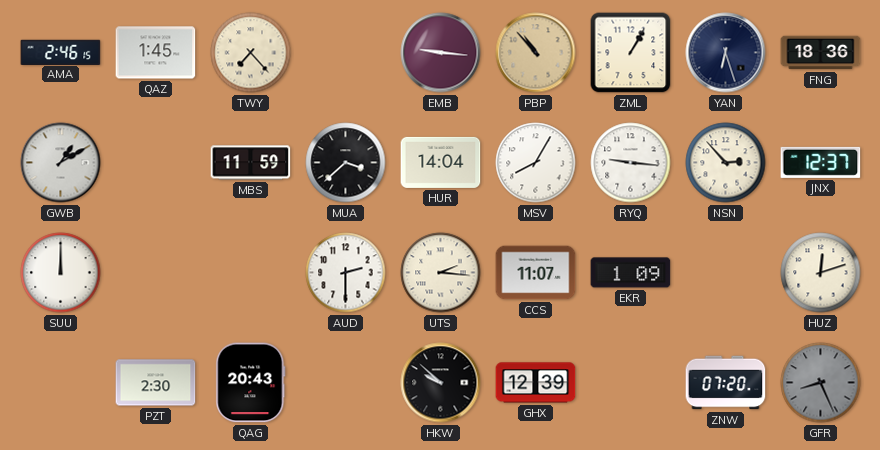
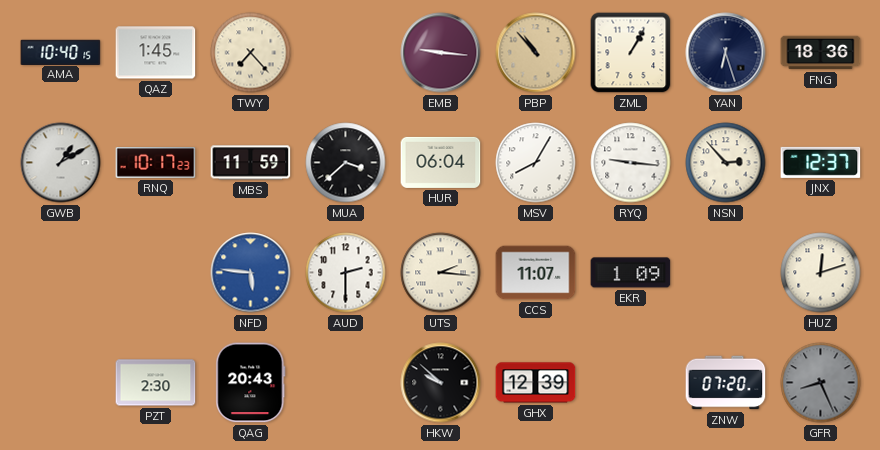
AMA: 2:46 -> 10:40
RNQ: none -> 10:17
HUR: 14:04 -> 06:04
SUU: 12:00 -> none
NFD: none -> 5:46
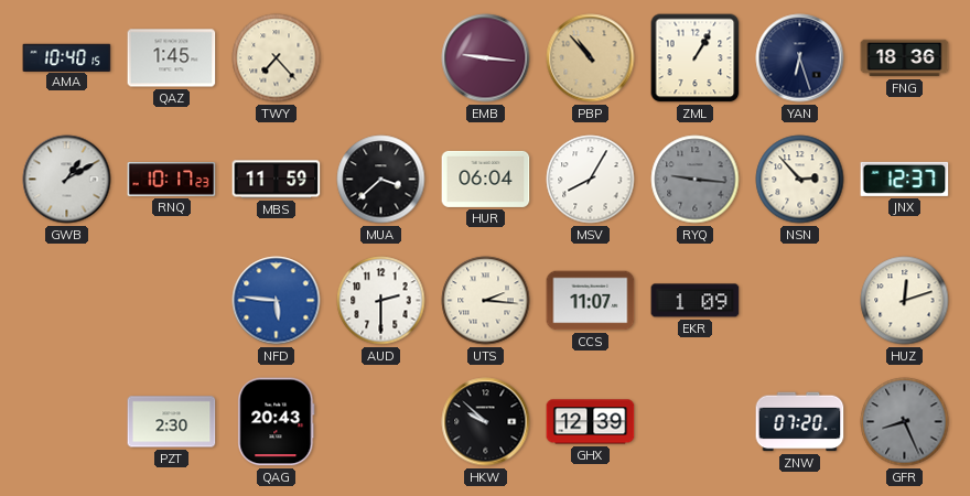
RYQ dial: white -> grey
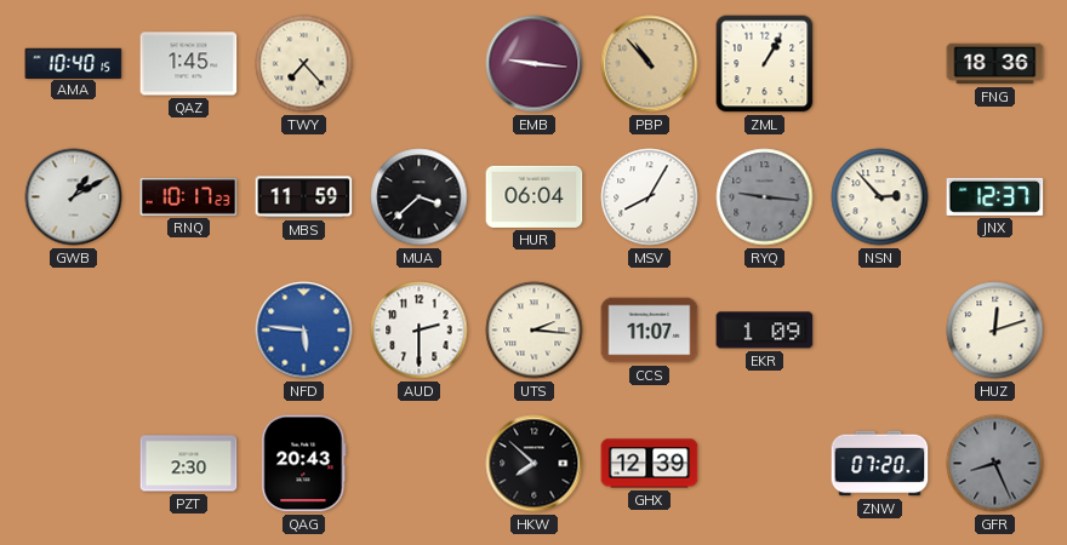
YAN: 6:27 -> none
HKW: 9:52 -> 7:52
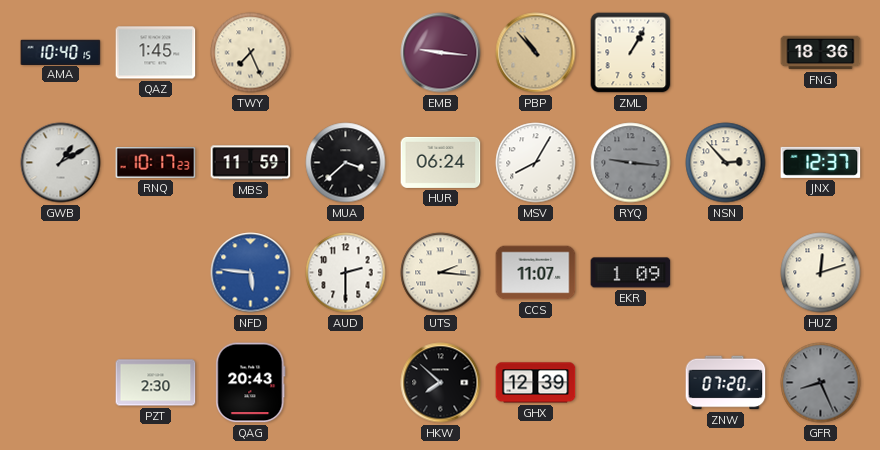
TWY: 7:23 -> 7:26
HUR: 06:04 -> 06:24
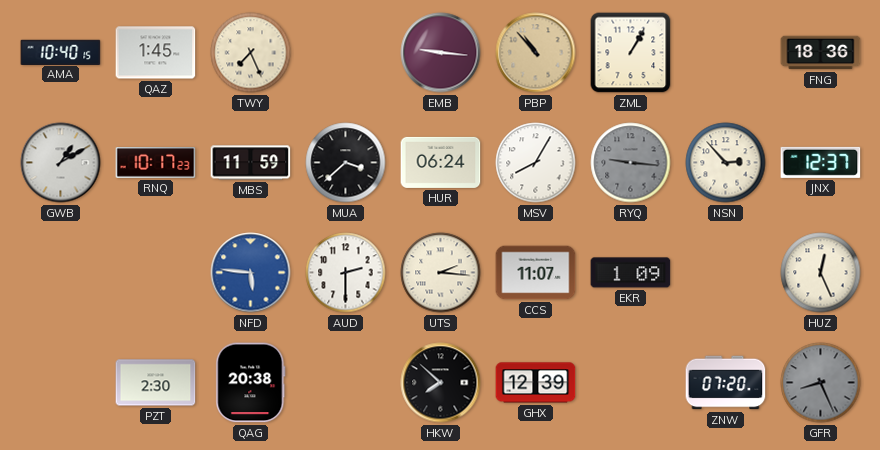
HUZ: 12:12 -> 12:26
QAG: 20:43 -> 20:38
